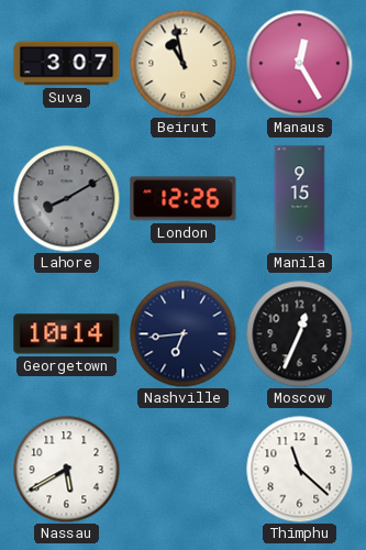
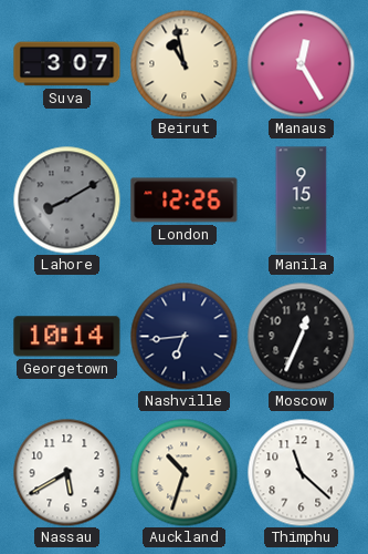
Auckland: none -> 10:33
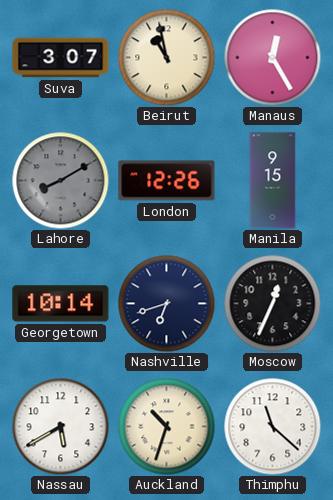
Nashville: 6:44 -> 6:42
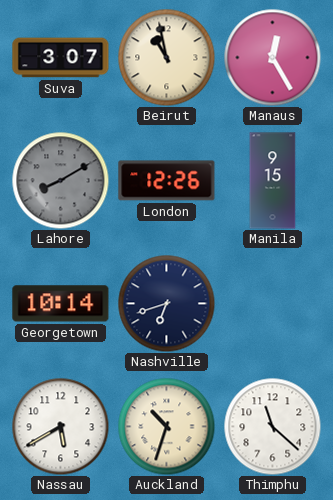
Moscow: 12:34 -> none
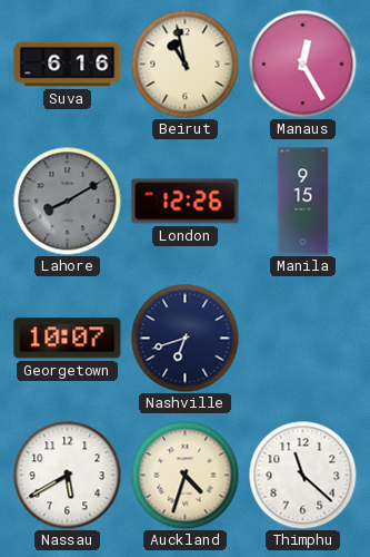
Suva: 3:07 -> 6:16
Georgetown: 10:14 -> 10:07
Auckland: 10:33 -> 4:33
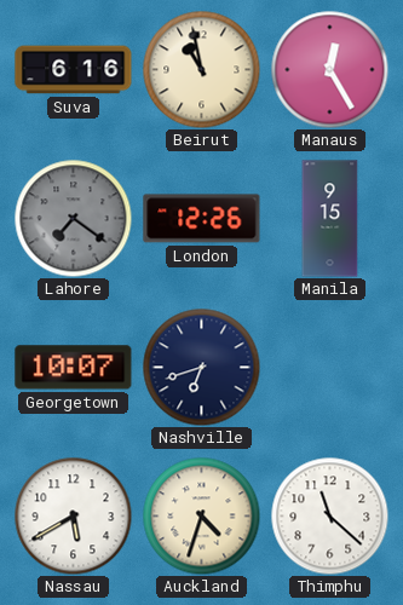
Lahore: 8:10 -> 7:21
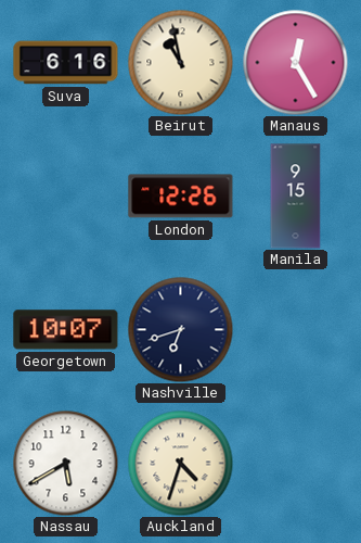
Lahore: 7:21 -> none
Thimphu: 11:22 -> none
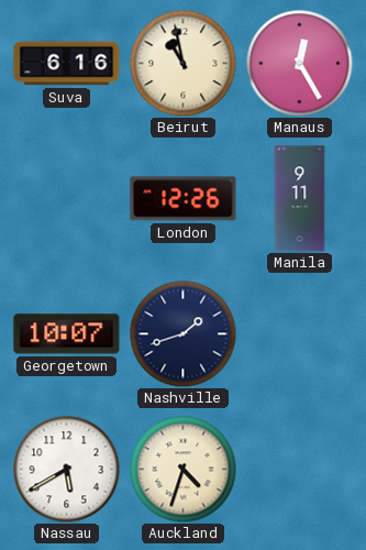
Manila: 9:15 -> 9:11
Nashville: 6:42 -> 1:42
